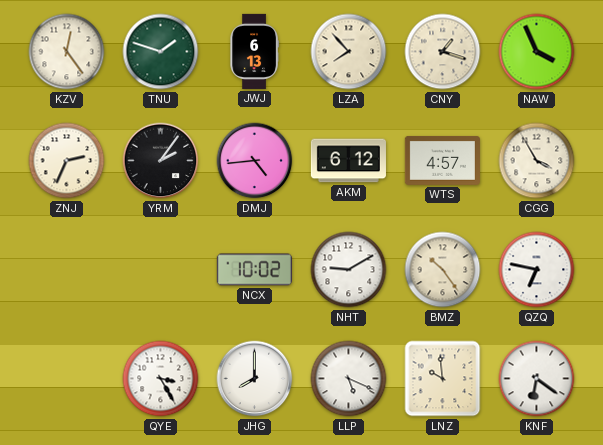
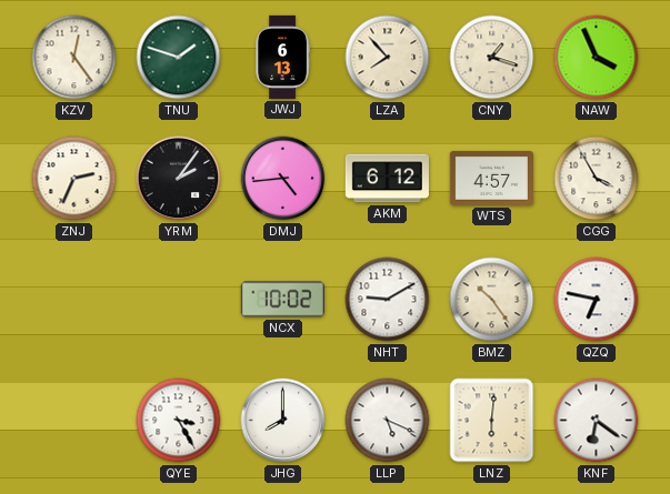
LNZ: 9:59 -> 6:01
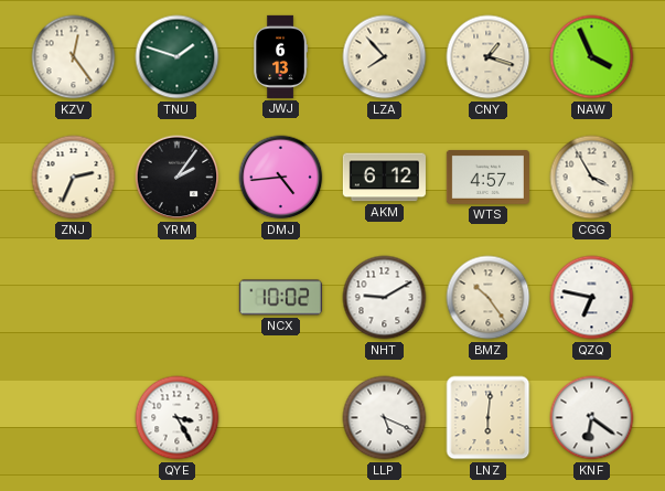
JHG: 8:00 -> none
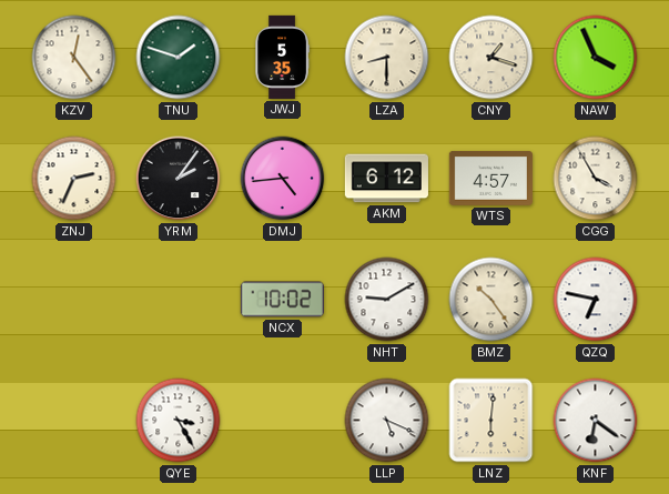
JWJ: 6:13 -> 5:35
LZA: 7:53 -> 8:30
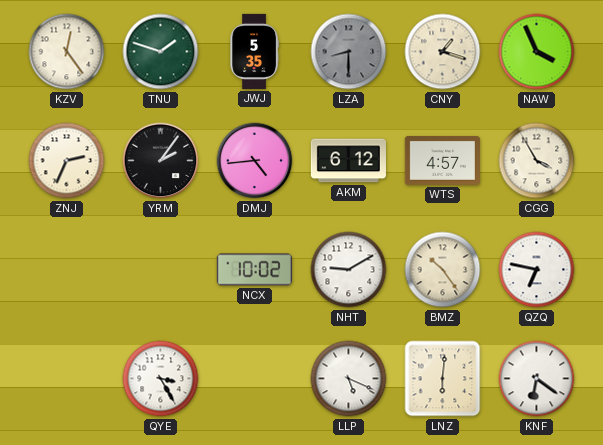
LZA dial: cream -> grey
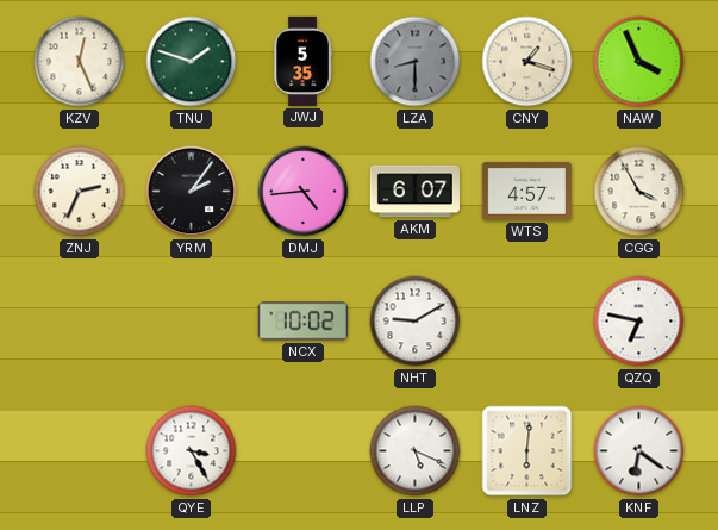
KZV: 12:24 -> 12:26
AKM: 6:12 -> 6:07
BMZ: 10:24 -> none
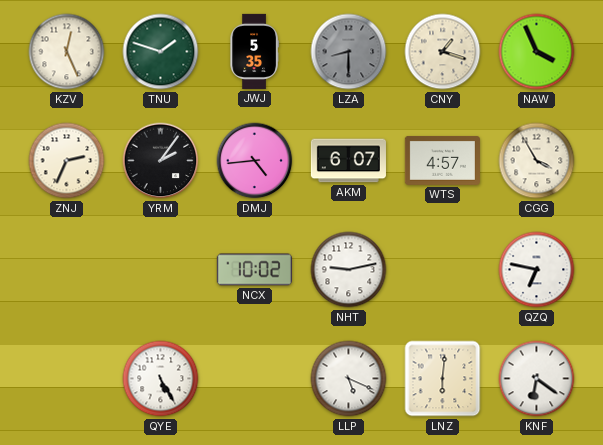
NHT: 9:10 -> 9:13
QYE: 3:25 -> 5:25
